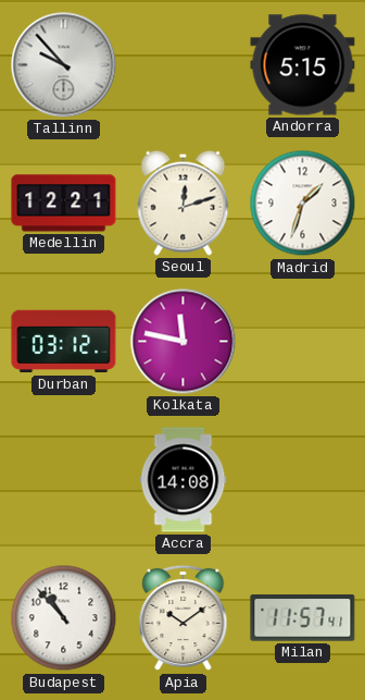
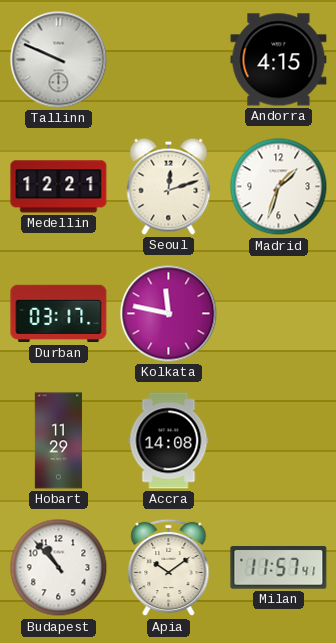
Tallinn: 9:53 -> 9:49
Andorra: 5:15 -> 4:15
Durban: 03:12 -> 03:17
Hobart: none -> 11:29
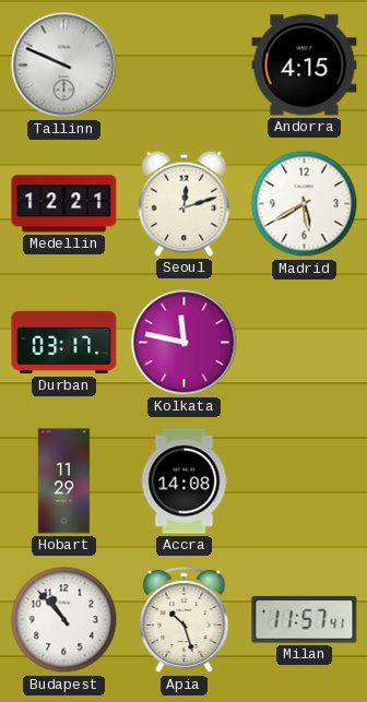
Madrid: 1:33 -> 5:40
Apia: 10:09 -> 10:27
